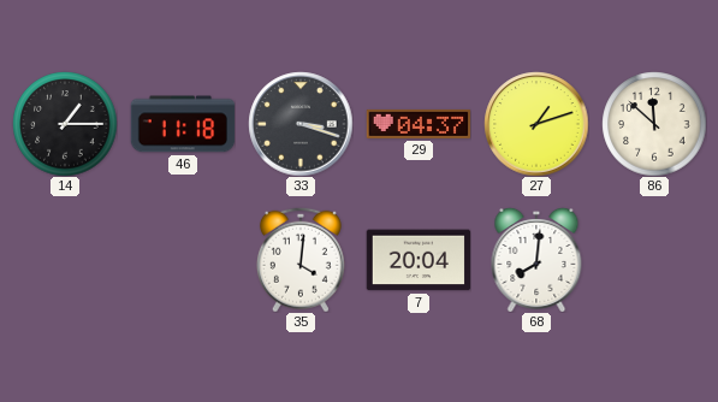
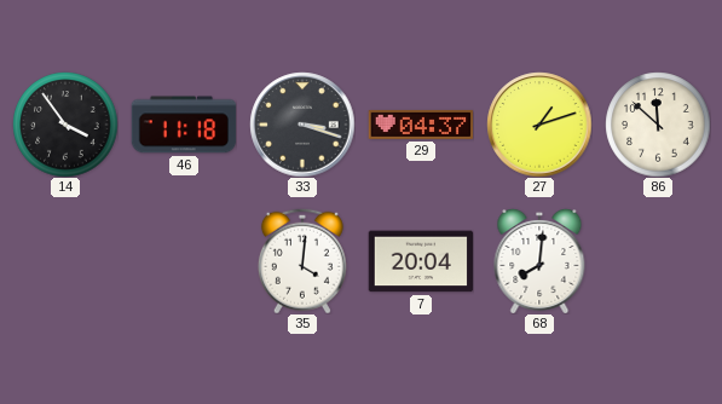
14: 1:15 -> 3:54
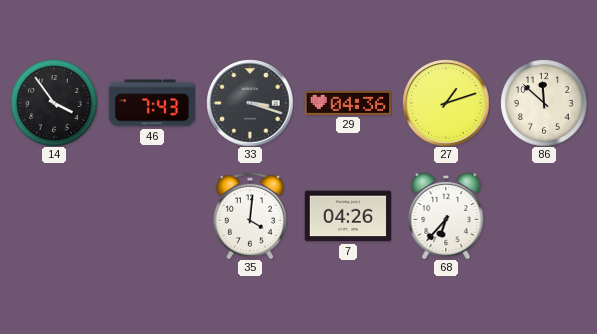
46: 11:18 -> 7:43
29: 04:37 -> 04:36
7: 20:04 -> 04:26
68: 8:01 -> 6:37
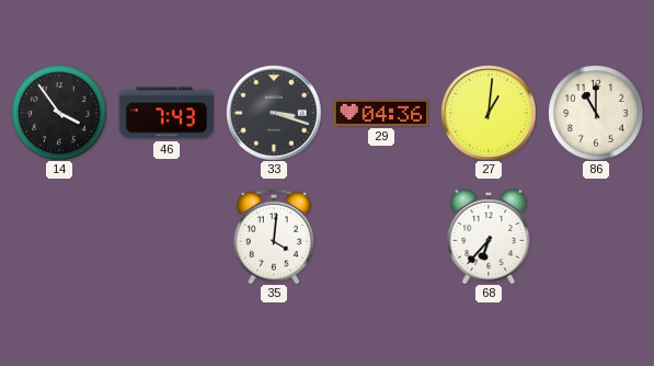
27: 1:12 -> 1:01
86: 11:52 -> 11:00
7: 04:26 -> none
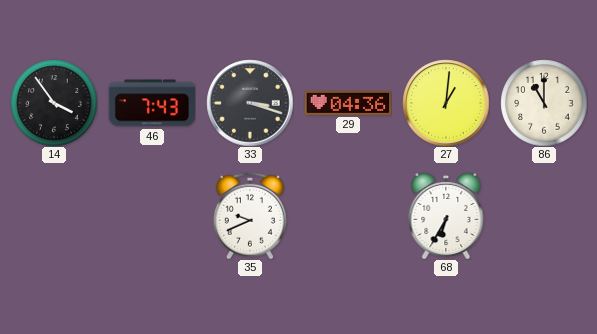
35: 4:01 -> 9:41
68: 6:37 -> 6:35
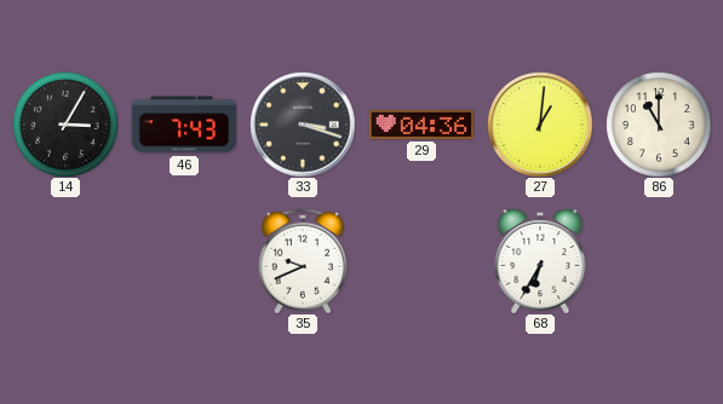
14: 3:54 -> 3:05
